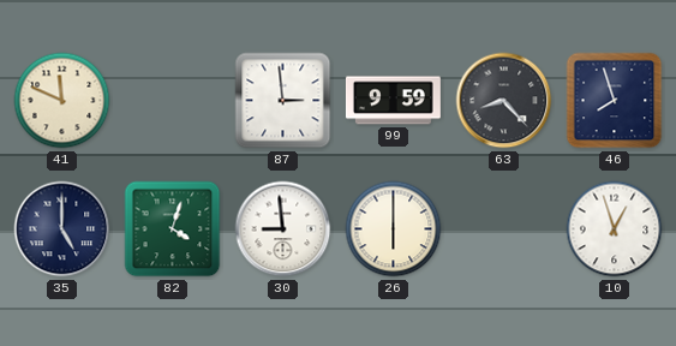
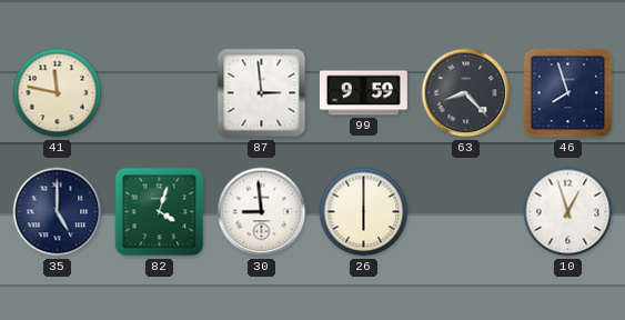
41: 11:49 -> 11:47
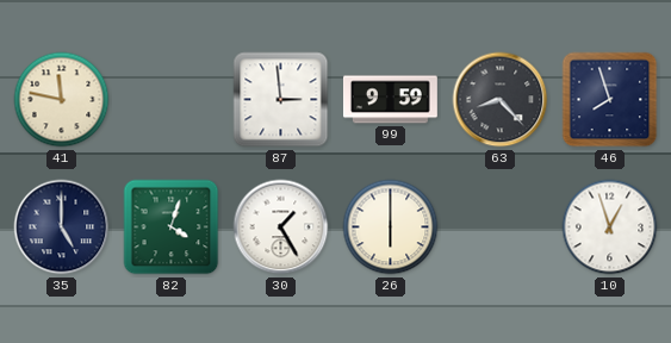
30: 8:59 -> 1:25
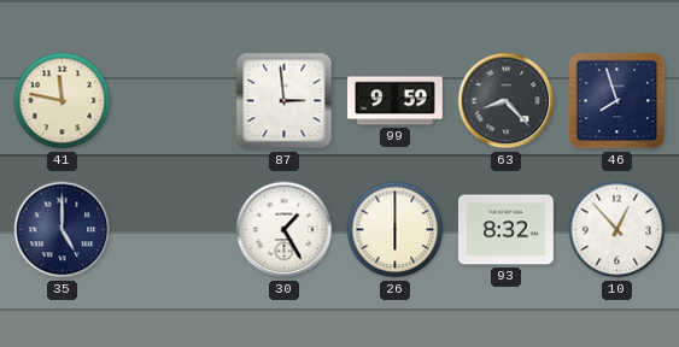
82: 4:03 -> none
93: none -> 8:32
10: 12:57 -> 12:53
